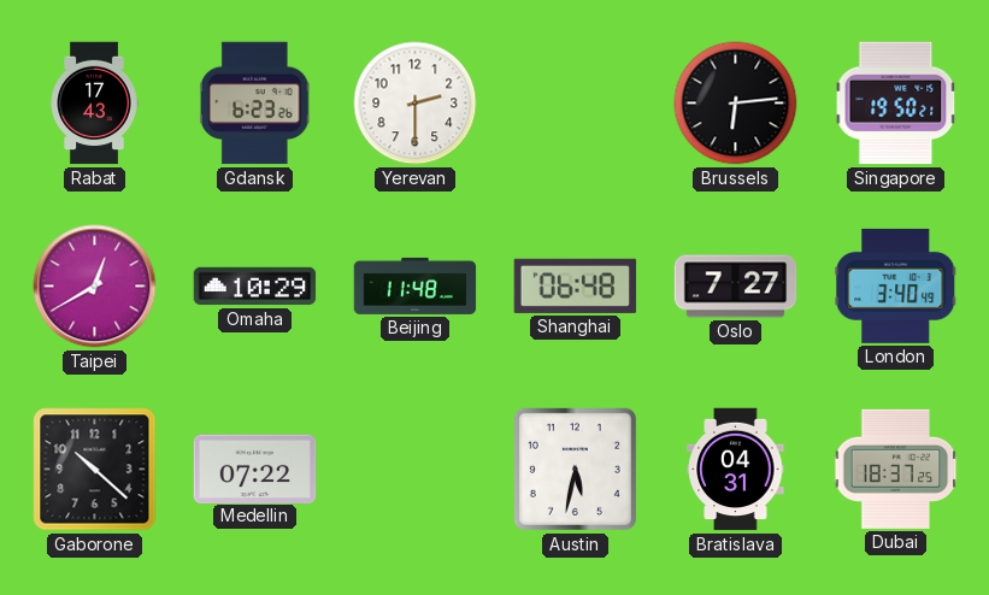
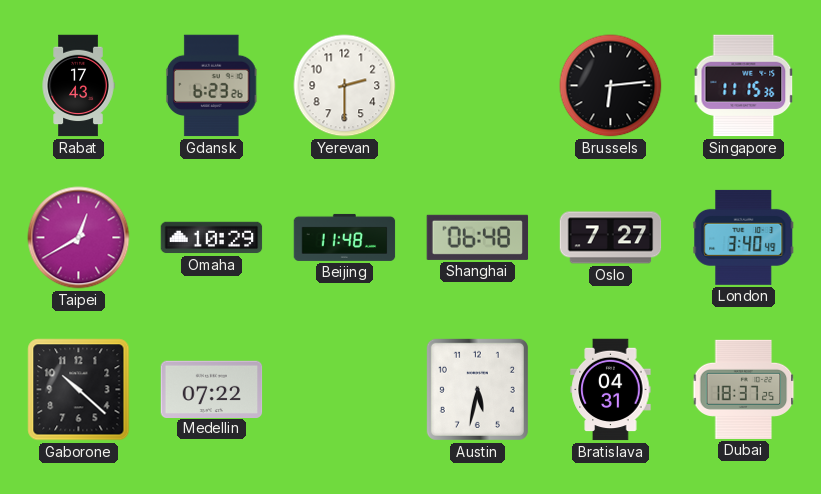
Singapore: 19:50 -> 11:15
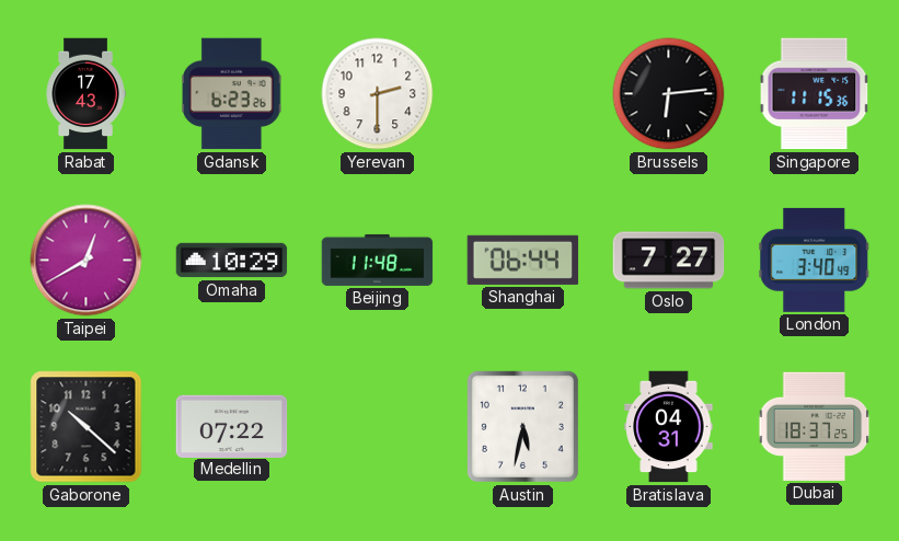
Shanghai: 06:48 -> 06:44
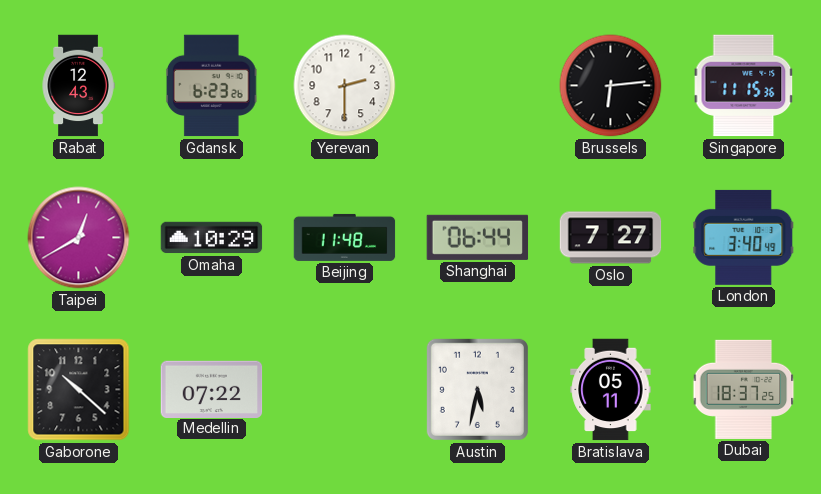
Rabat: 17:43 -> 12:43
Bratislava: 04:31 -> 05:11
